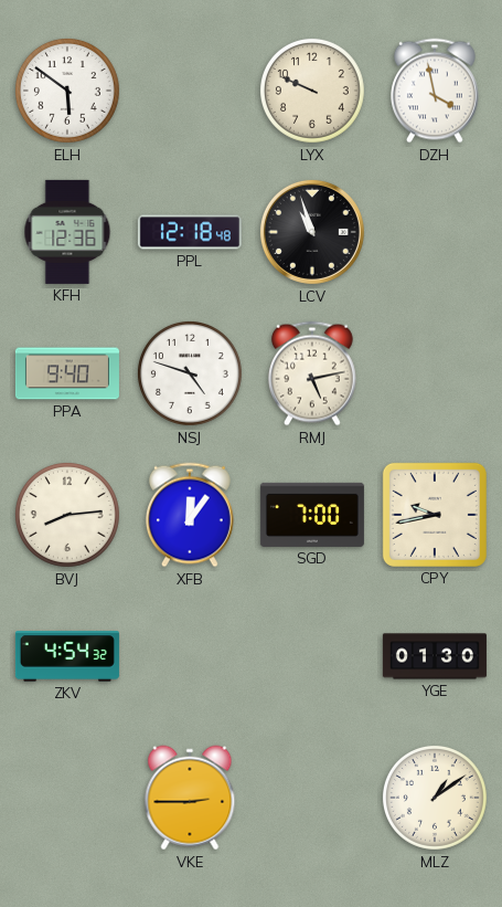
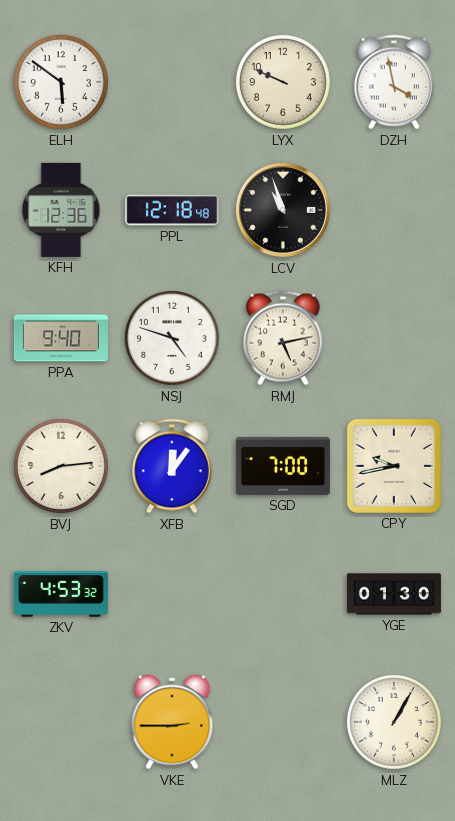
ZKV: 4:54 -> 4:53
MLZ: 1:09 -> 1:05
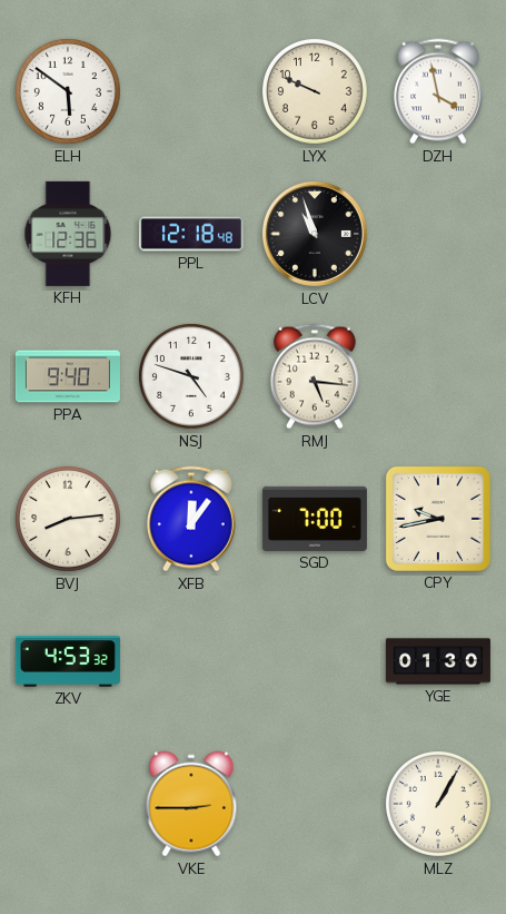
RMJ: 5:13 -> 5:16
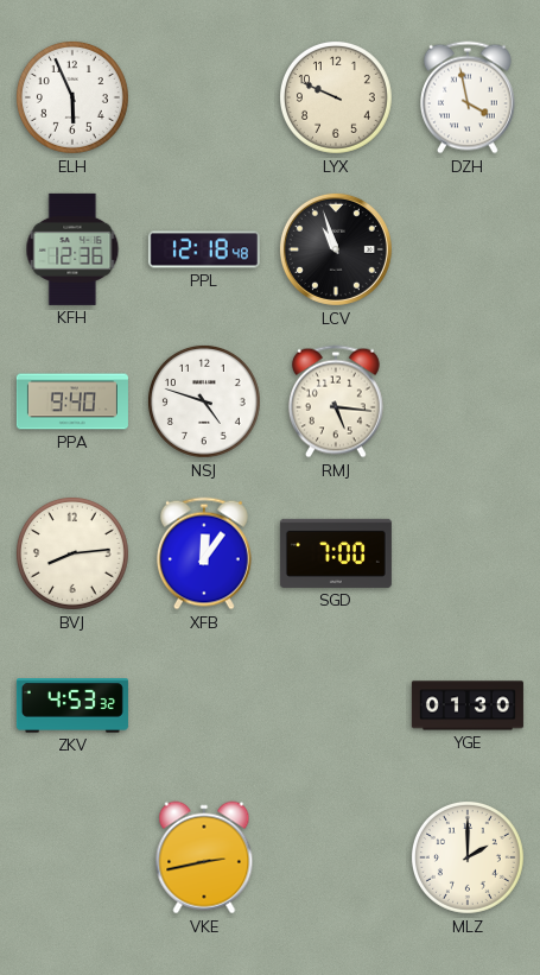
ELH: 5:51 -> 5:56
CPY: 9:43 -> none
VKE: 2:45 -> 2:43
MLZ: 1:05 -> 2:00
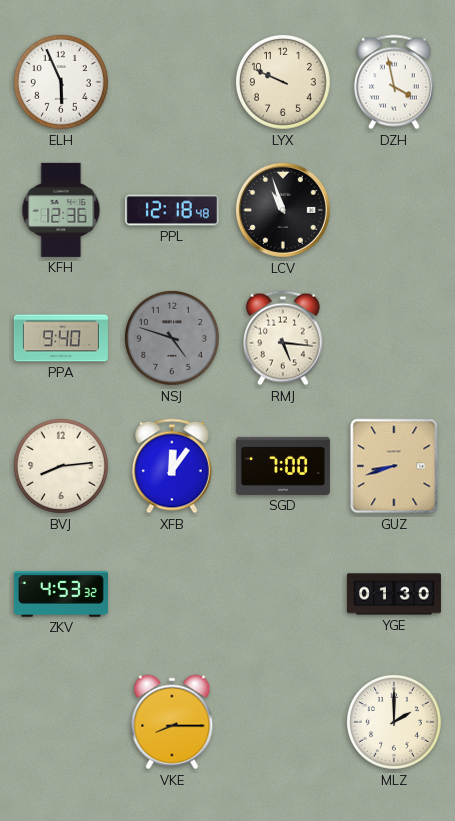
NSJ dial: white -> grey
GUZ: none -> 8:42
VKE: 2:43 -> 8:15
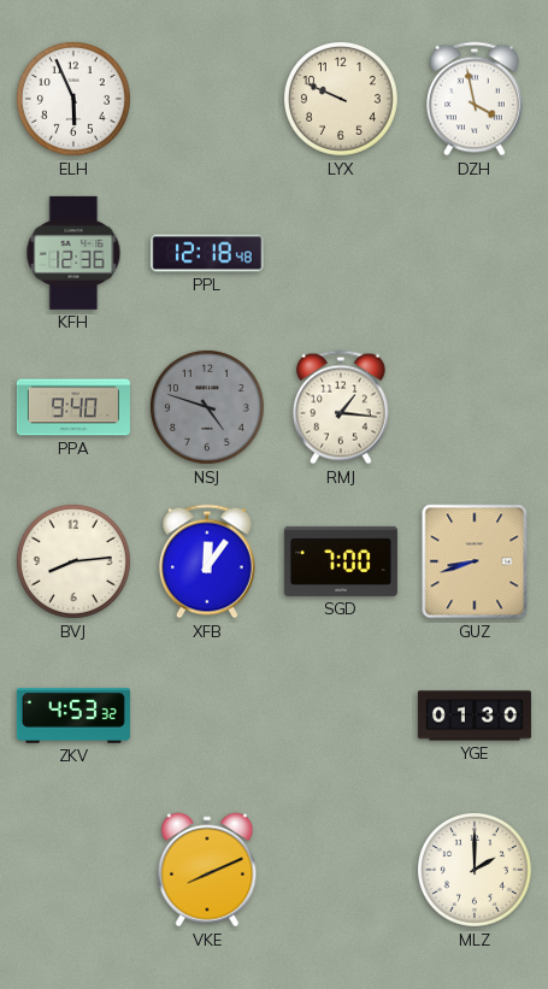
LCV: 10:57 -> none
RMJ: 5:16 -> 1:16
VKE: 8:15 -> 8:11
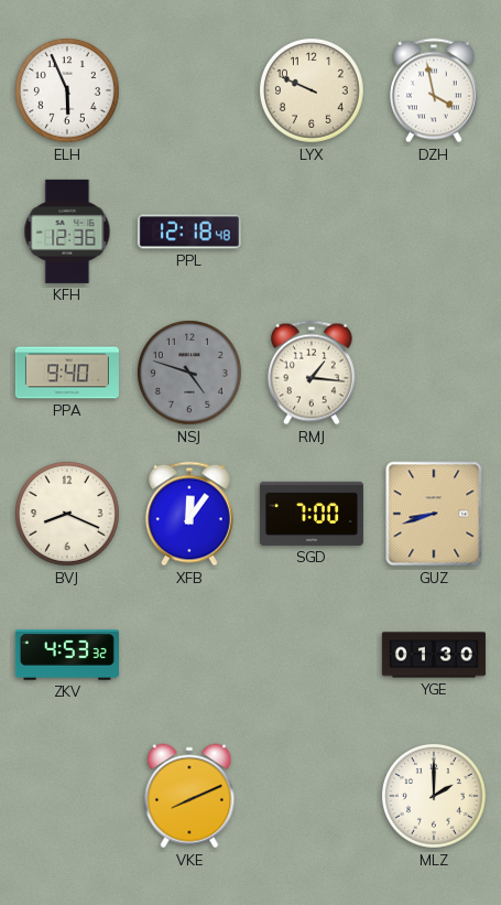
BVJ: 8:14 -> 8:19
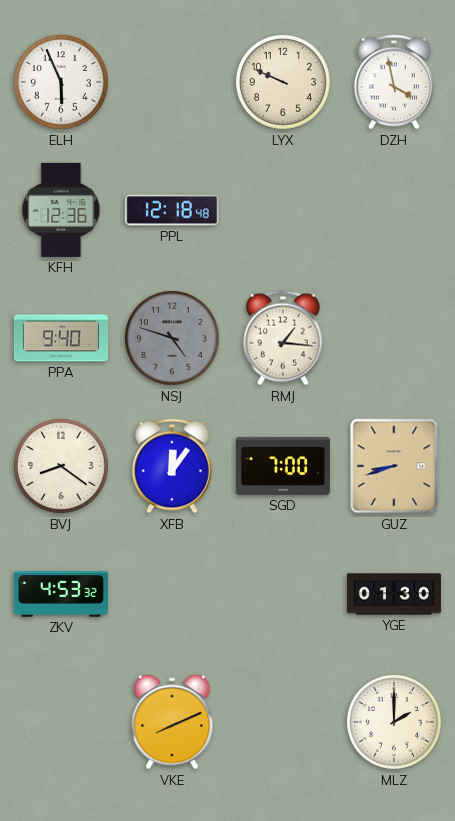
BVJ: 8:19 -> 8:21
